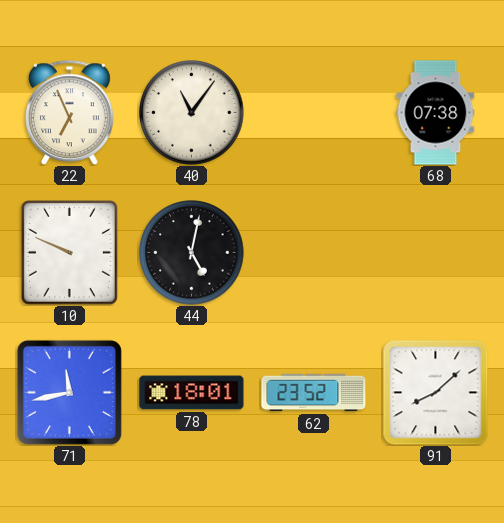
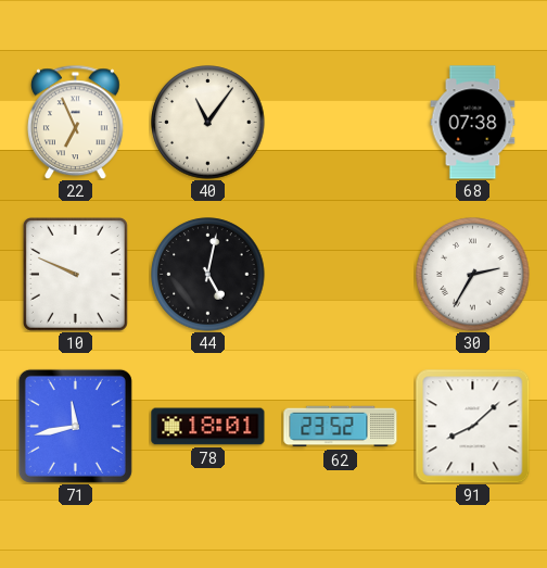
30: none -> 2:35
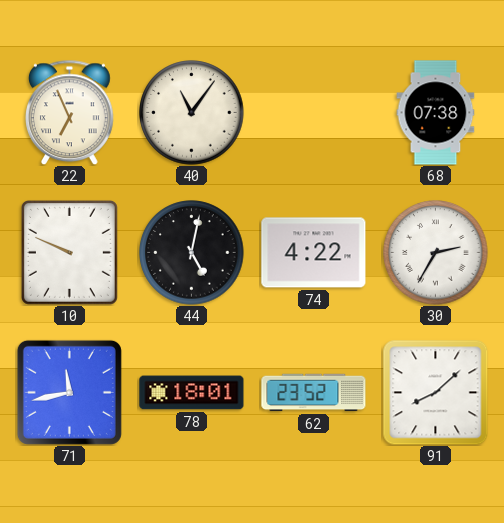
74: none -> 4:22
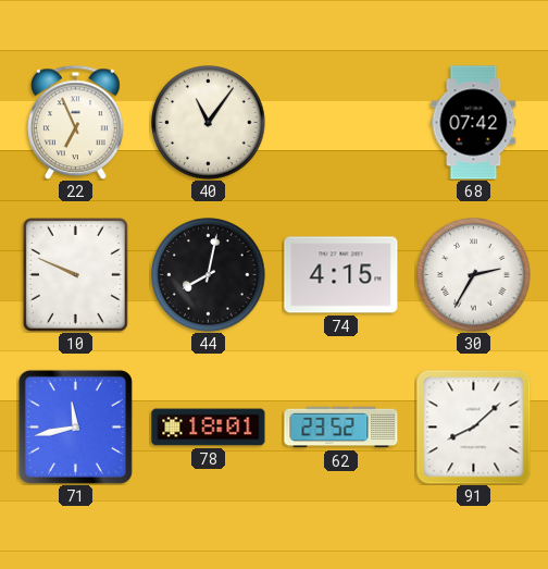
68: 07:38 -> 07:42
44: 5:02 -> 8:02
74: 4:22 -> 4:15
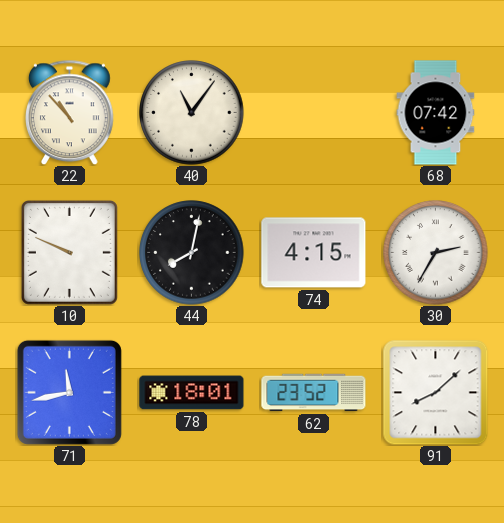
22: 6:56 -> 10:53
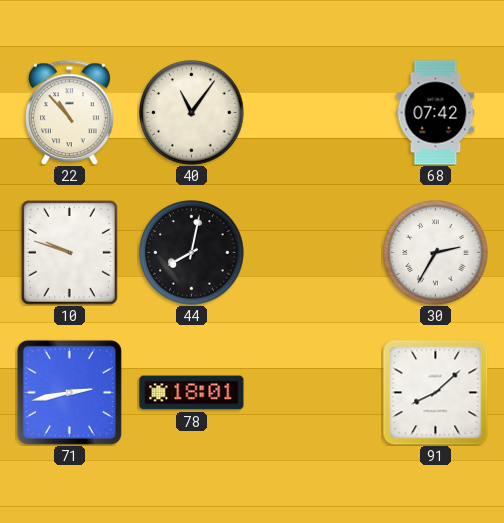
10: 9:49 -> 9:48
74: 4:15 -> none
71: 11:43 -> 2:43
62: 23:52 -> none
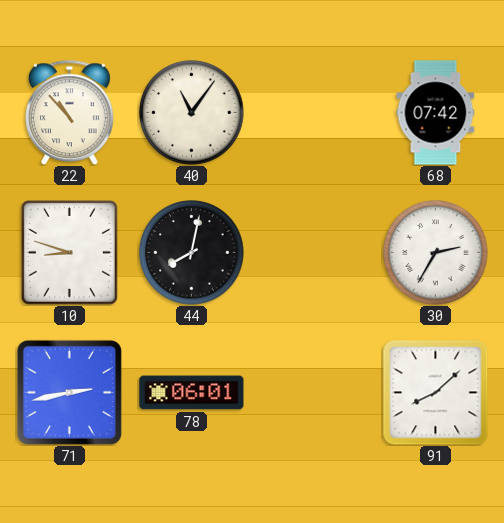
10: 9:48 -> 8:48
78: 18:01 -> 06:01
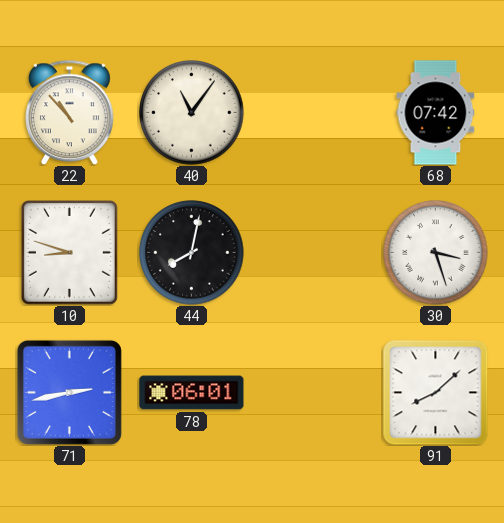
30: 2:35 -> 3:27
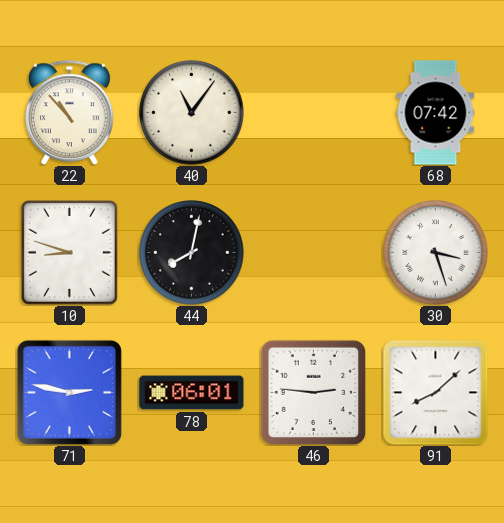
71: 2:43 -> 2:47
46: none -> 2:46
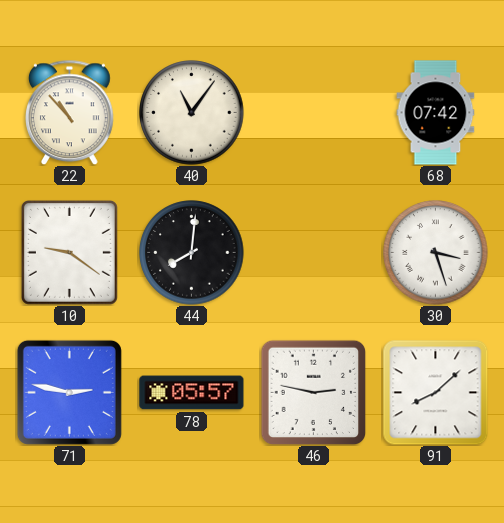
10: 8:48 -> 9:21
44: 8:02 -> 8:01
78: 06:01 -> 05:57
46: 2:46 -> 2:47
